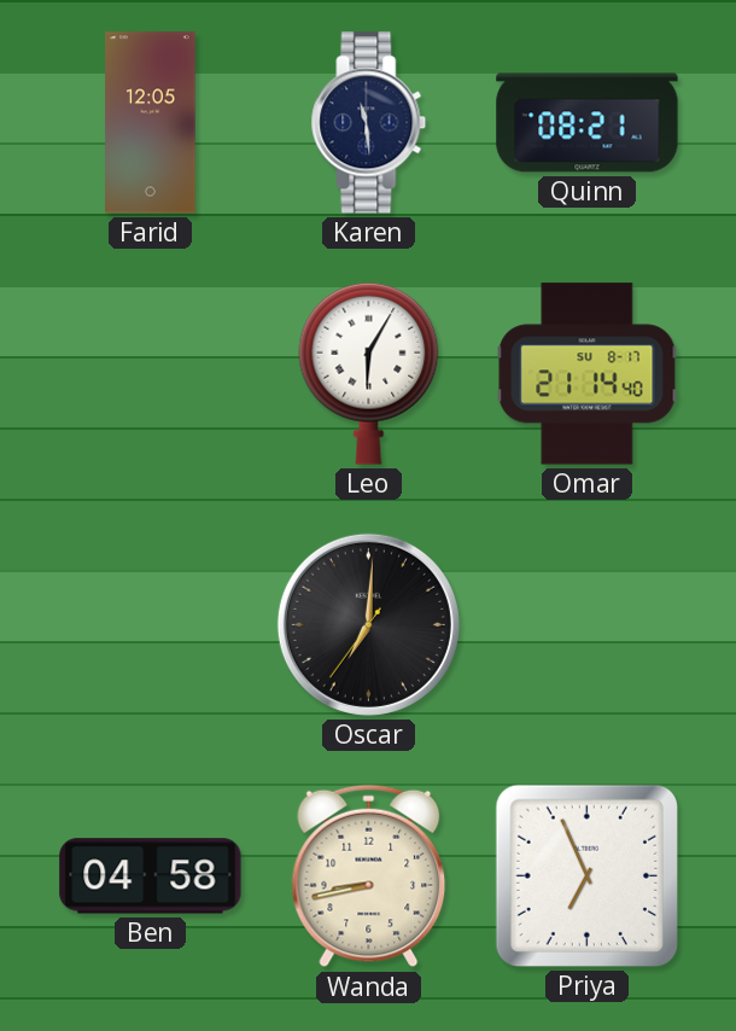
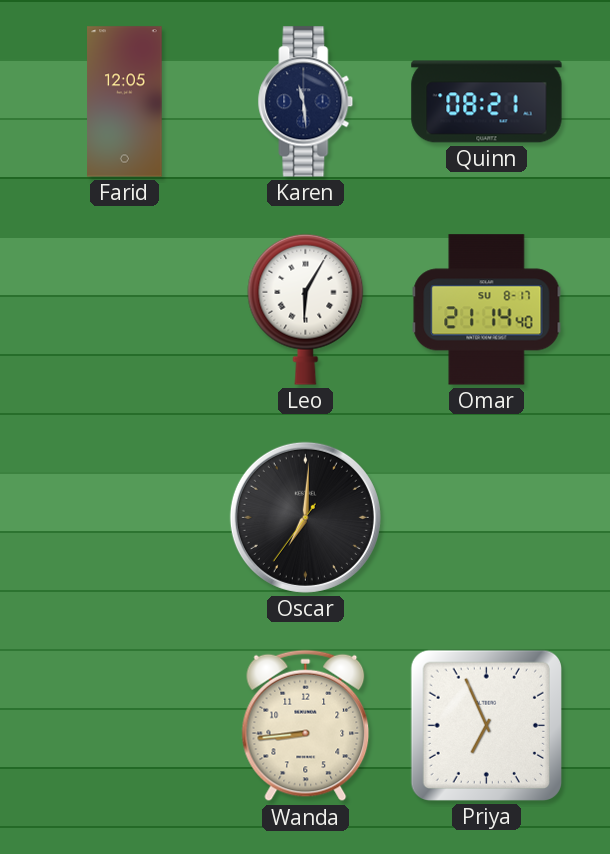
Ben: 04:58 -> none
Wanda: 8:43 -> 8:44
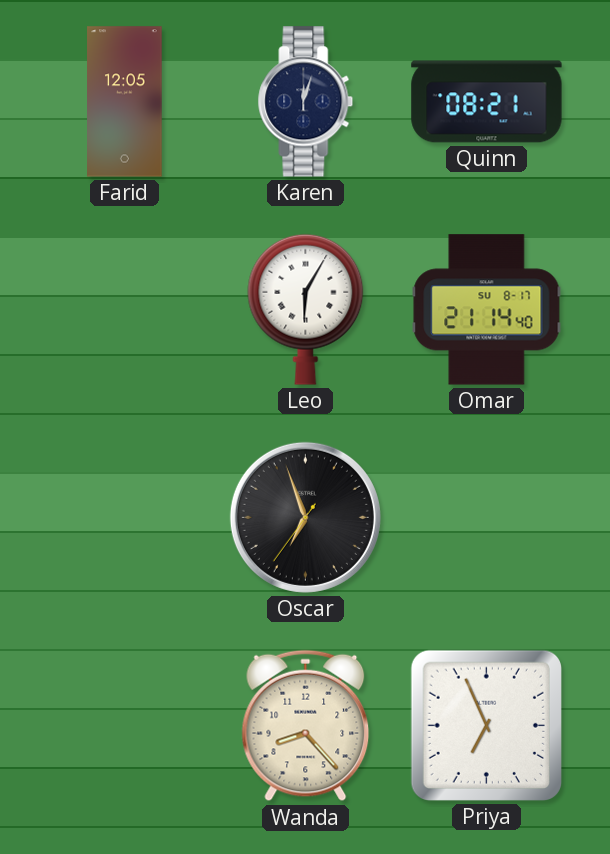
Karen: 11:29 -> 12:03
Oscar: 7:00 -> 6:56
Wanda: 8:44 -> 8:23
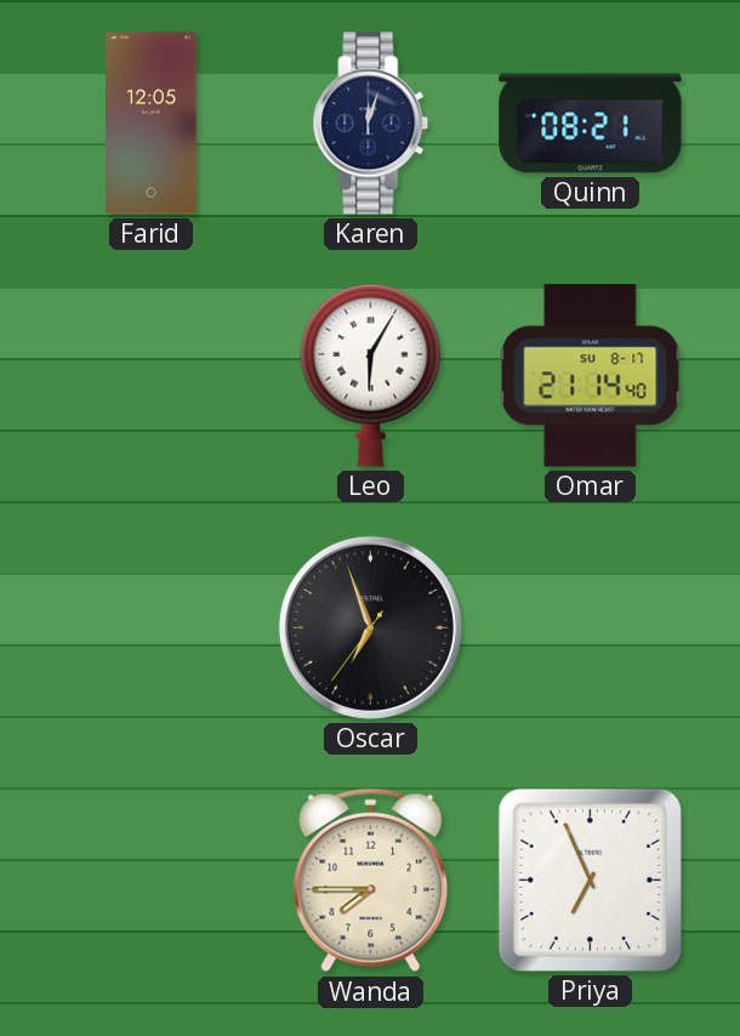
Wanda: 8:23 -> 7:45
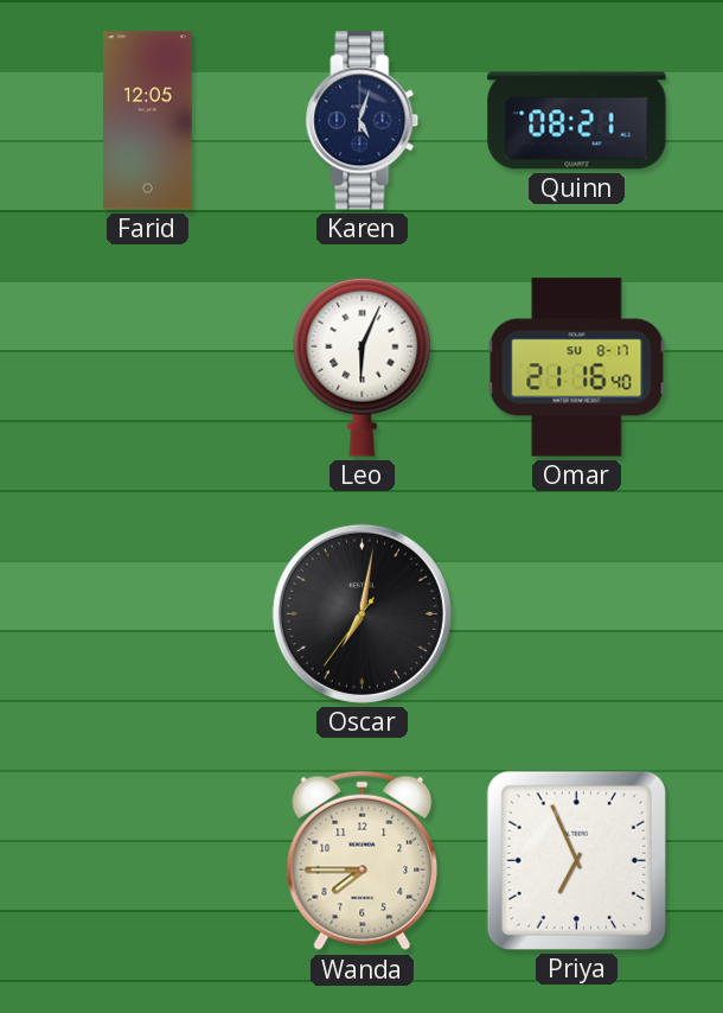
Karen: 12:03 -> 5:03
Leo: 6:05 -> 6:04
Omar: 21:14 -> 21:16
Oscar: 6:56 -> 7:01
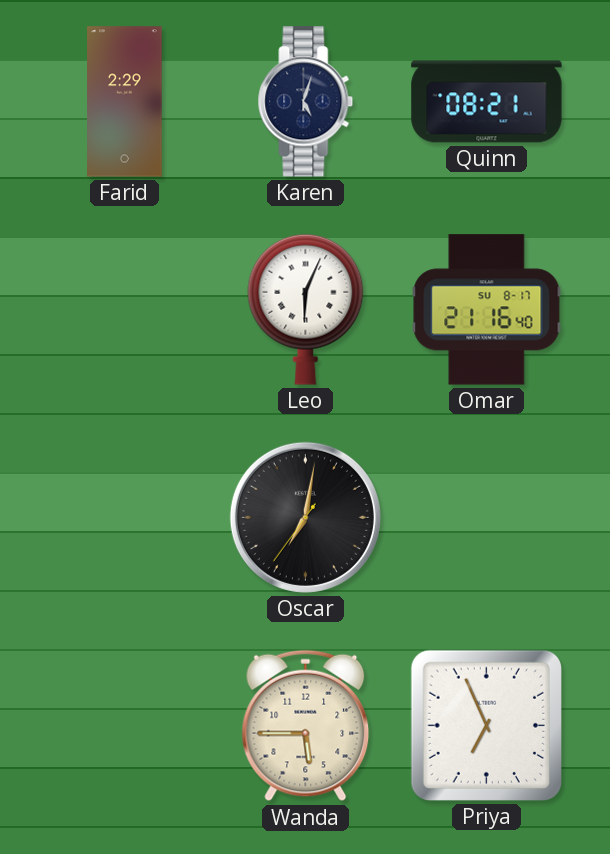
Farid: 12:05 -> 2:29
Wanda: 7:45 -> 5:45
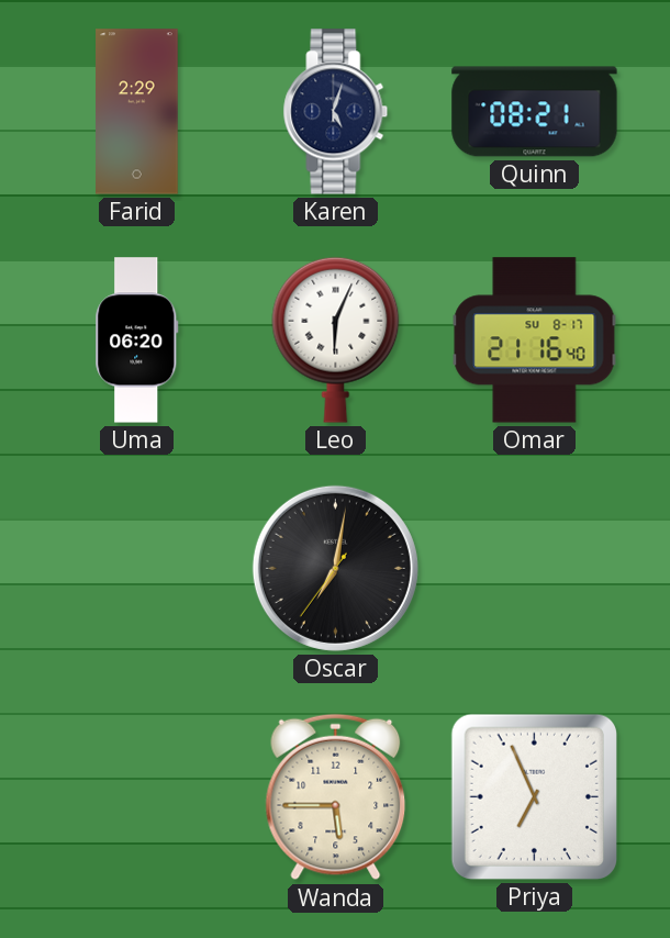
Uma: none -> 06:20
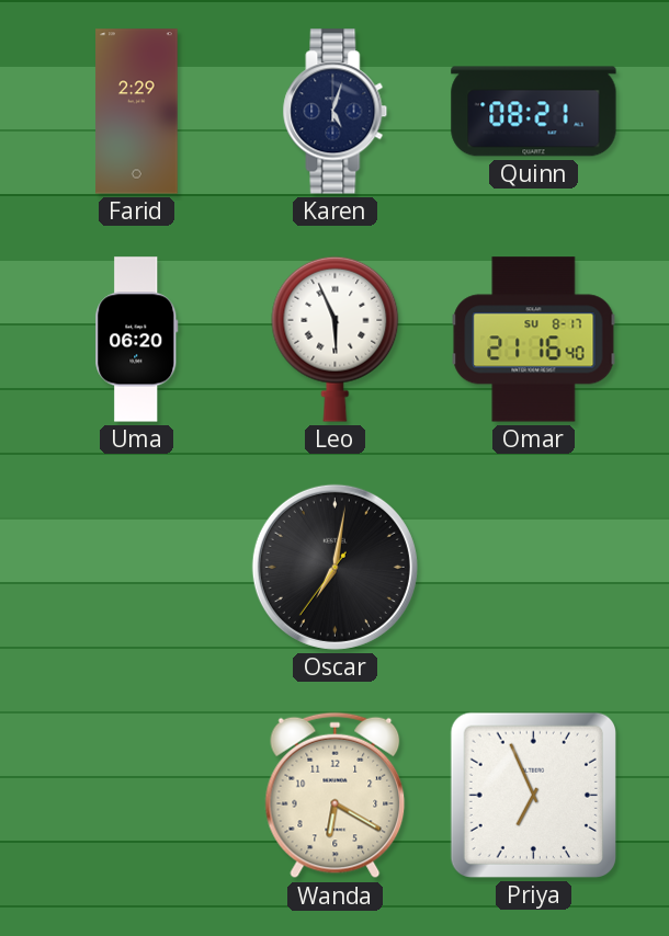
Leo: 6:04 -> 5:56
Wanda: 5:45 -> 6:20
